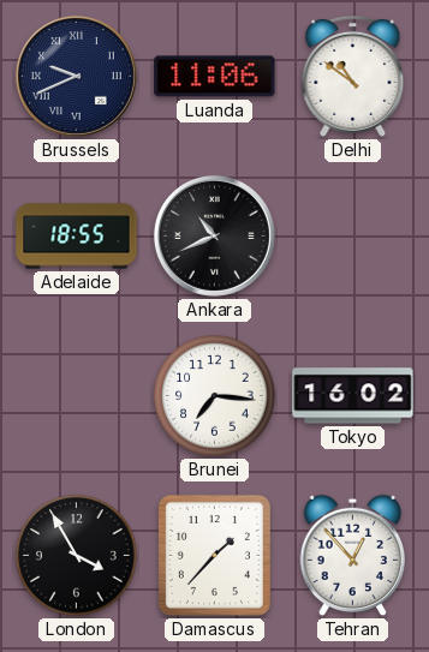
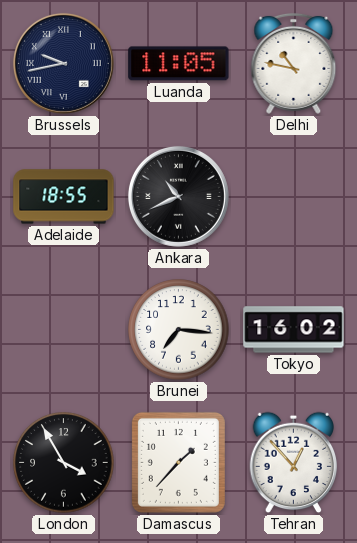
Brussels: 9:41 -> 9:43
Luanda: 11:06 -> 11:05
Delhi: 10:51 -> 10:47
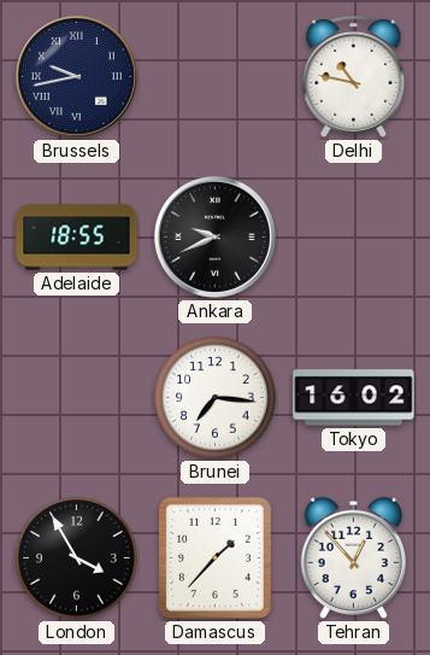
Luanda: 11:05 -> none
Ankara: 10:41 -> 9:41
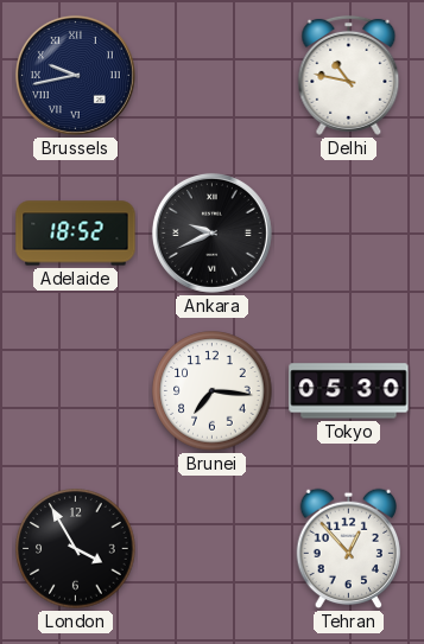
Adelaide: 18:55 -> 18:52
Tokyo: 16:02 -> 05:30
Damascus: 1:37 -> none
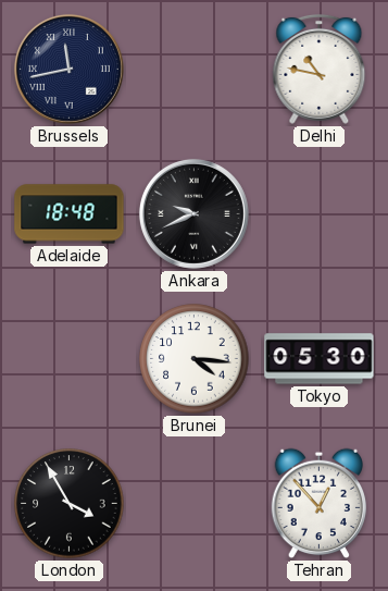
Brussels: 9:43 -> 11:43
Adelaide: 18:52 -> 18:48
Brunei: 7:16 -> 4:16
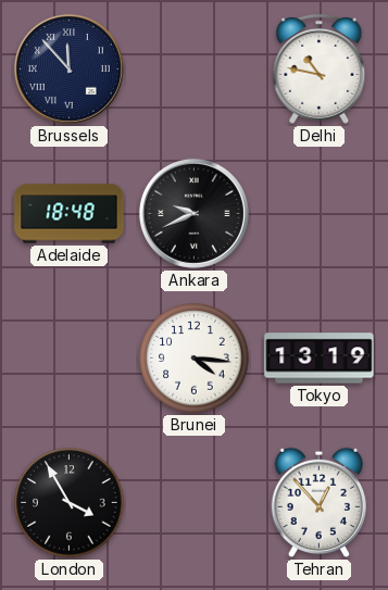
Brussels: 11:43 -> 11:53
Tokyo: 05:30 -> 13:19
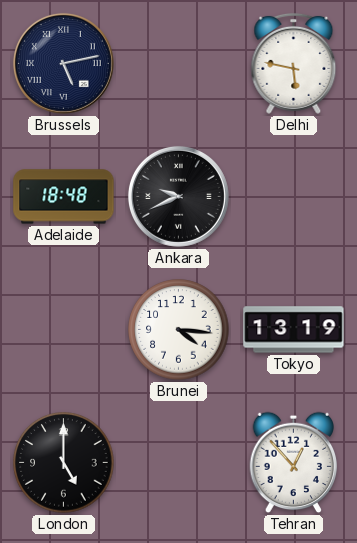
Brussels: 11:53 -> 5:13
Delhi: 10:47 -> 5:47
London: 3:55 -> 5:00
